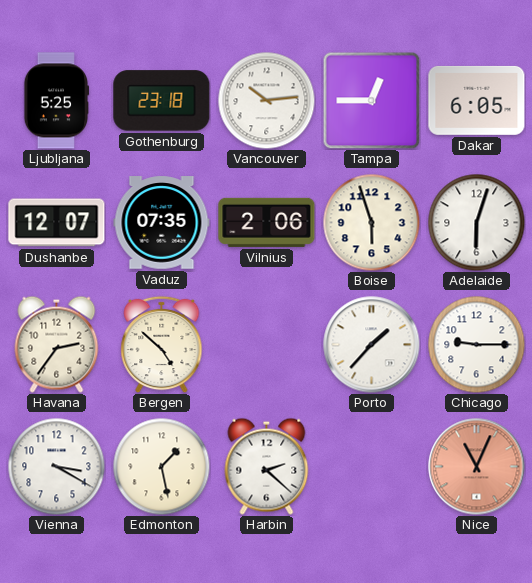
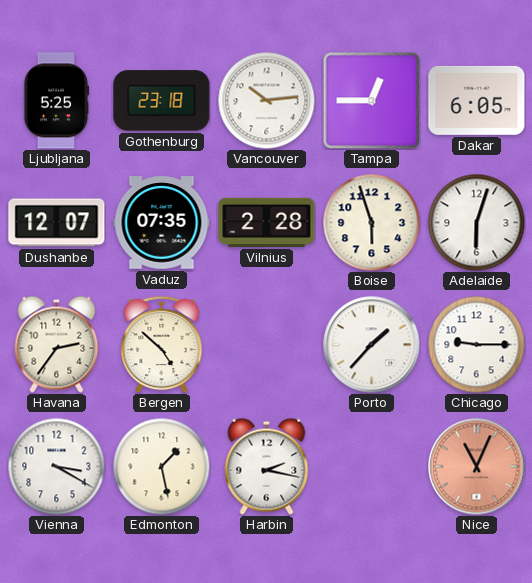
Vilnius: 2:06 -> 2:28
Harbin: 2:22 -> 2:17
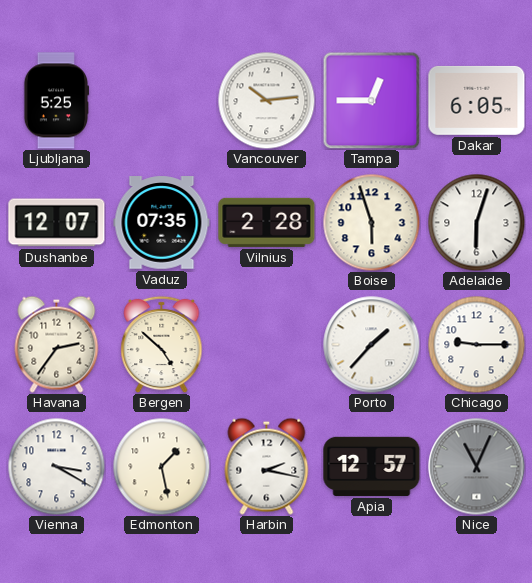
Gothenburg: 23:18 -> none
Apia: none -> 12:57
Nice dial: salmon -> grey
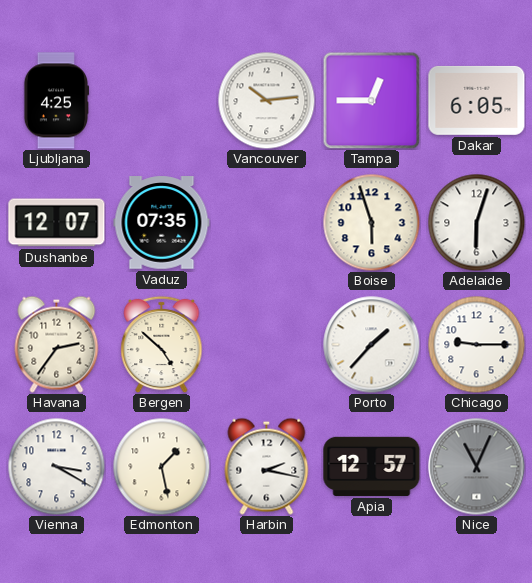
Ljubljana: 5:25 -> 4:25
Vilnius: 2:28 -> none
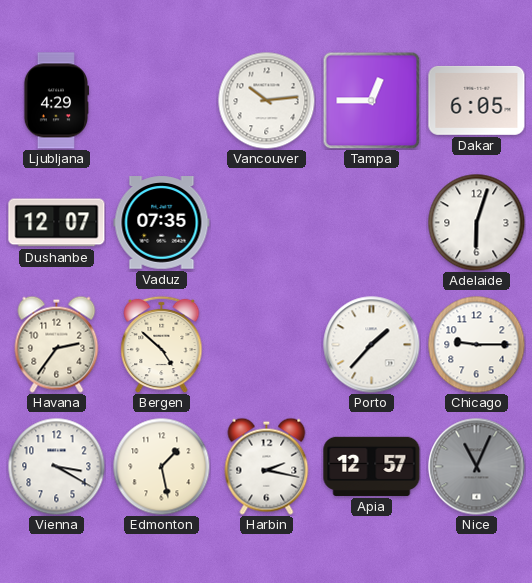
Ljubljana: 4:25 -> 4:29
Boise: 5:57 -> none
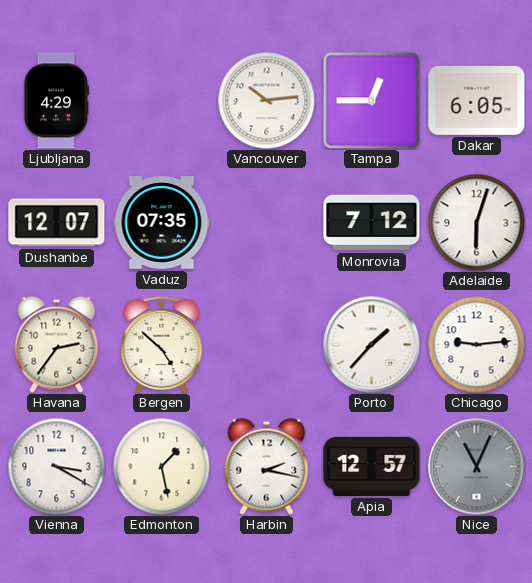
Monrovia: none -> 7:12
Chicago: 9:15 -> 9:14
